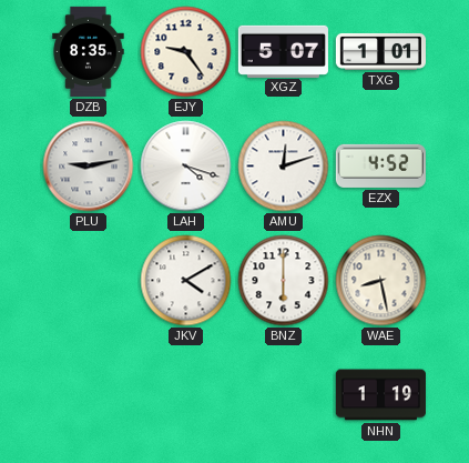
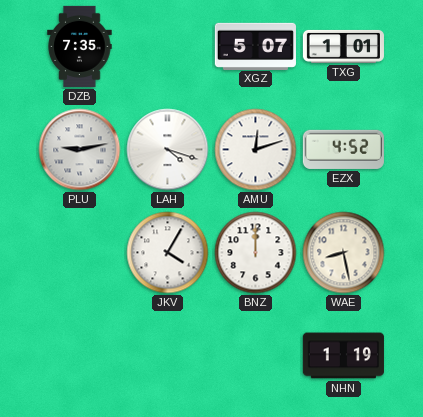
DZB: 8:35 -> 7:35
EJY: 9:24 -> none
JKV: 4:10 -> 4:05
BNZ: 6:00 -> 12:00
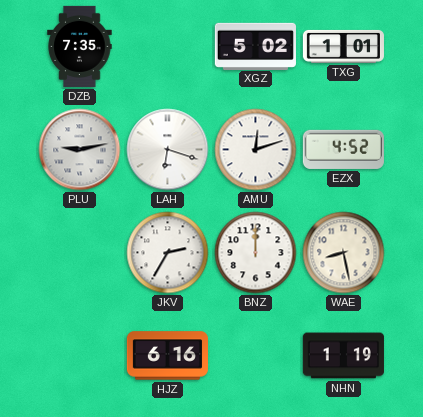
XGZ: 5:07 -> 5:02
LAH: 4:18 -> 6:18
JKV: 4:05 -> 2:35
HJZ: none -> 6:16
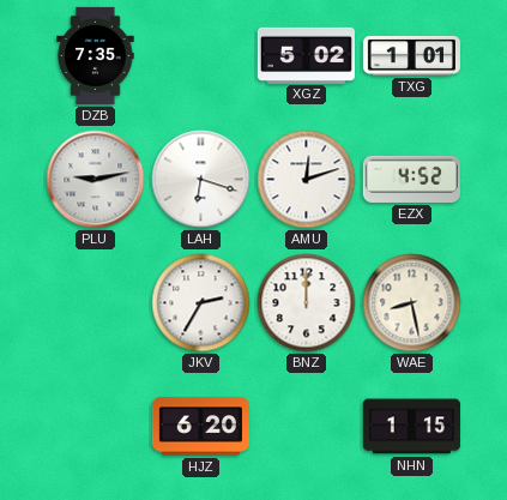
HJZ: 6:16 -> 6:20
NHN: 1:19 -> 1:15
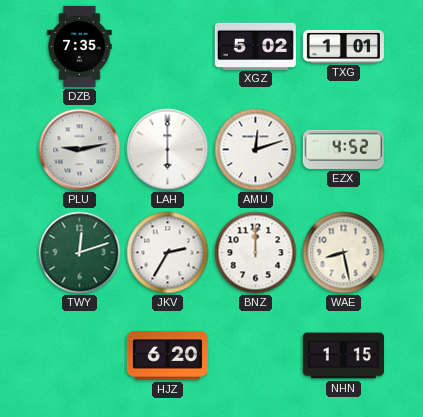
LAH: 6:18 -> 6:00
TWY: none -> 12:12
